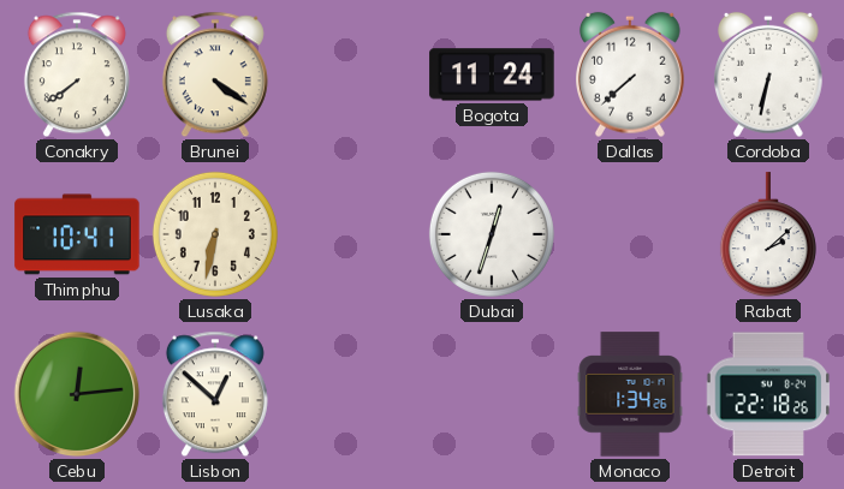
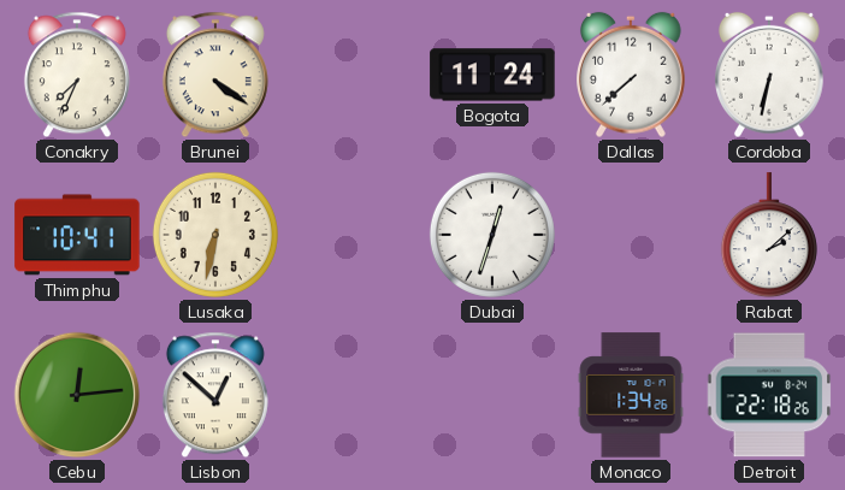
Conakry: 7:39 -> 7:34
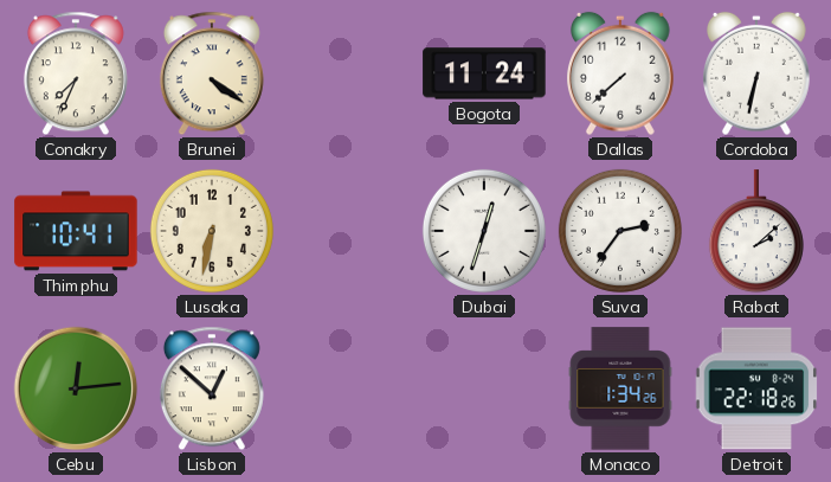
Suva: none -> 2:36
